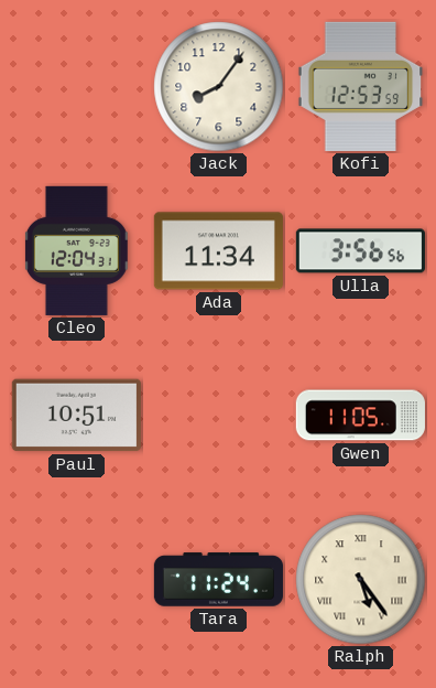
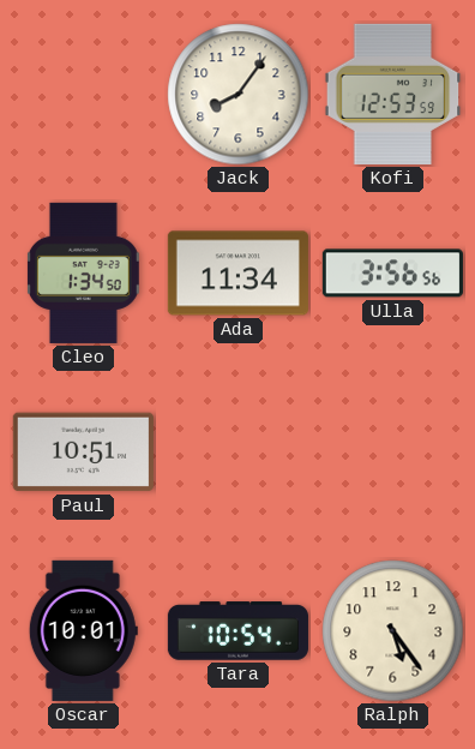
Cleo: 12:04 -> 1:34
Gwen: 11:05 -> none
Oscar: none -> 10:01
Tara: 11:24 -> 10:54
Ralph numerals: Roman -> Arabic
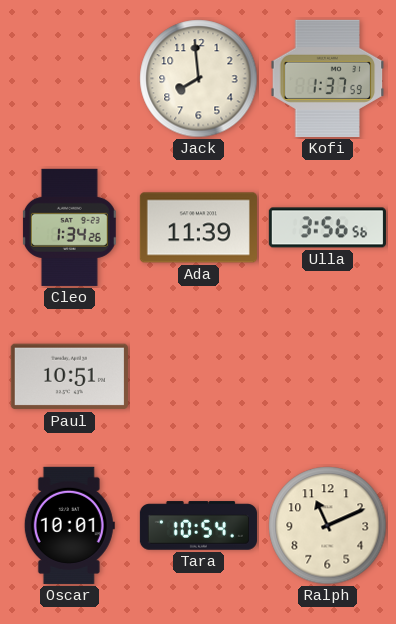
Jack: 8:06 -> 7:59
Kofi: 12:53 -> 1:37
Cleo: 1:34:50 -> 1:34:26
Ada: 11:34 -> 11:39
Ralph: 5:24 -> 11:11
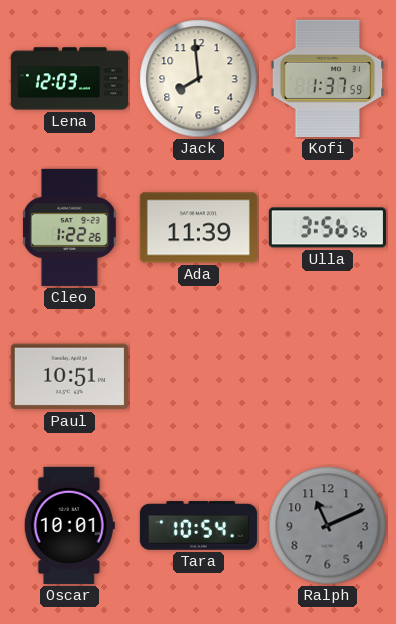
Lena: none -> 12:03
Cleo: 1:34 -> 1:22
Ralph dial: cream -> grey
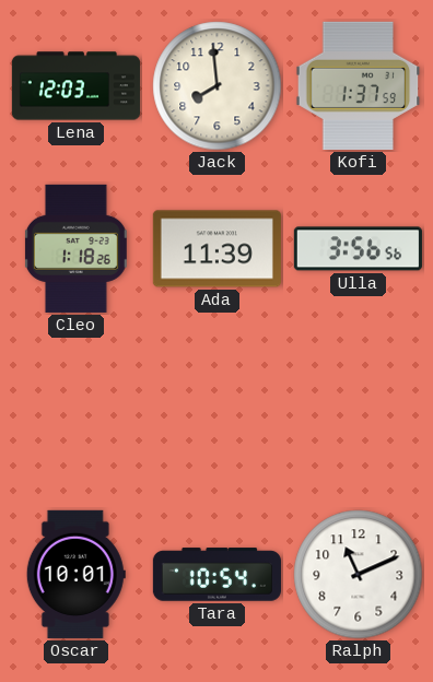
Cleo: 1:22 -> 1:18
Paul: 10:51 -> none
Ralph dial: grey -> white
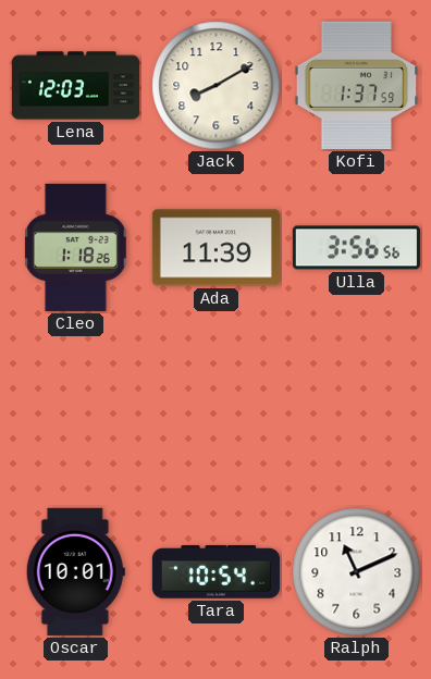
Jack: 7:59 -> 8:10
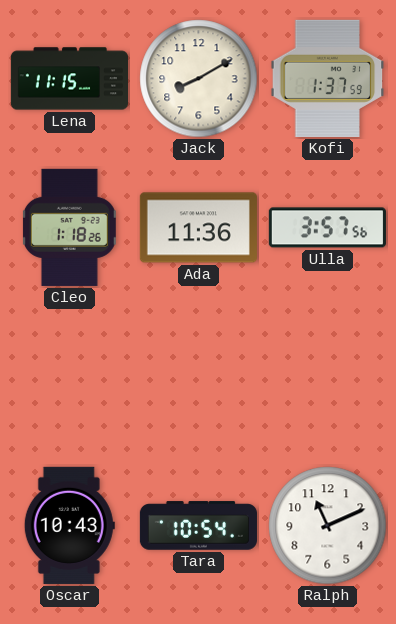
Lena: 12:03 -> 11:15
Ada: 11:39 -> 11:36
Ulla: 3:56 -> 3:57
Oscar: 10:01 -> 10:43
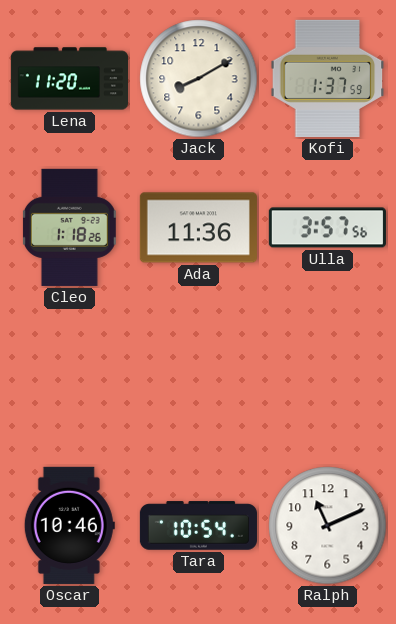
Lena: 11:15 -> 11:20
Oscar: 10:43 -> 10:46
